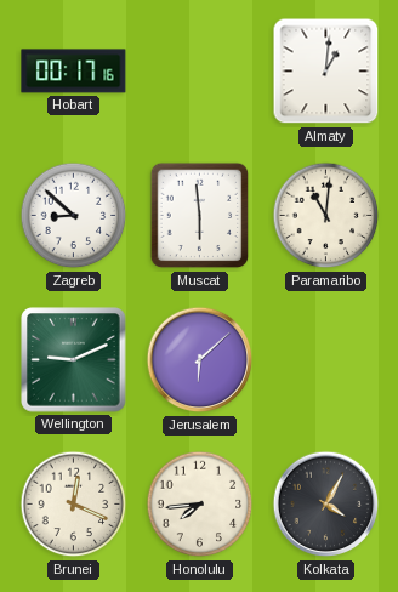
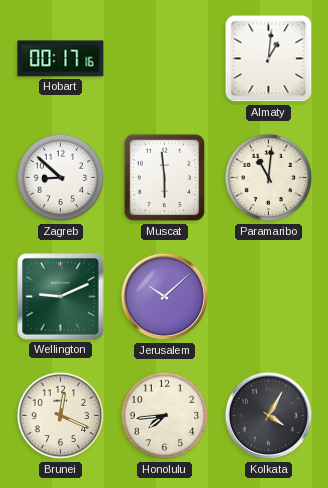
Jerusalem: 6:08 -> 10:08
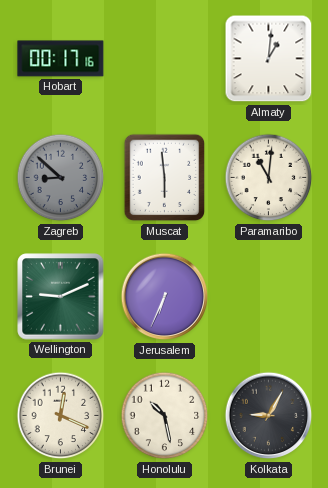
Zagreb dial: white -> grey
Jerusalem: 10:08 -> 6:34
Honolulu: 7:44 -> 10:28
Kolkata: 4:05 -> 9:05
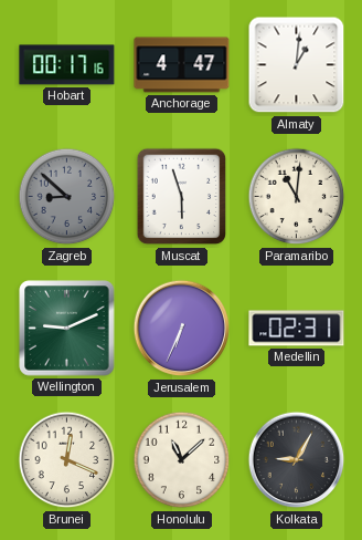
Anchorage: none -> 4:47
Muscat: 5:59 -> 5:57
Medellin: none -> 02:31
Honolulu: 10:28 -> 11:08
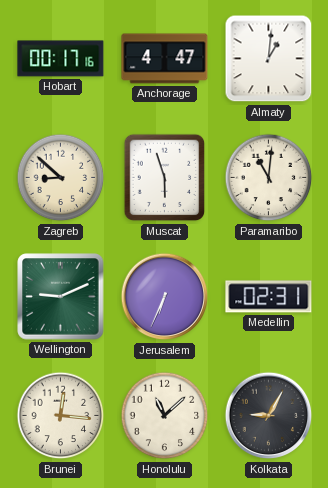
Zagreb dial: grey -> cream
Brunei: 12:19 -> 12:16
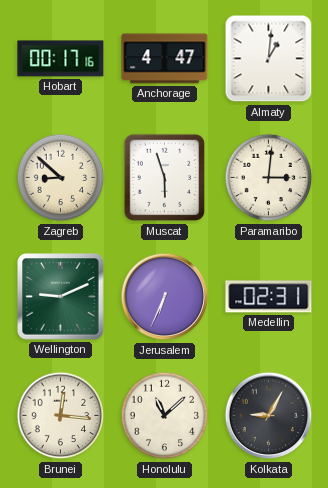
Paramaribo: 11:01 -> 3:01
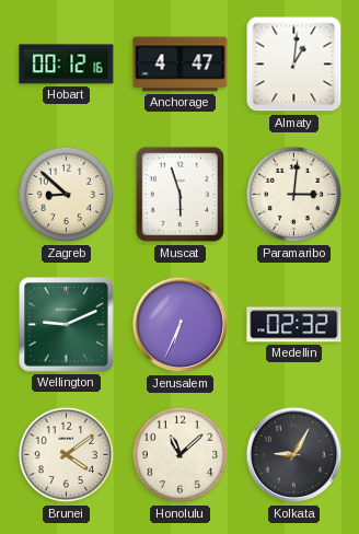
Hobart: 00:17 -> 00:12
Medellin: 02:31 -> 02:32
Brunei: 12:16 -> 4:09
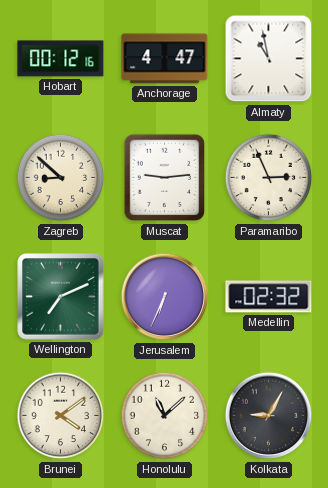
Almaty: 1:01 -> 10:58
Muscat: 5:57 -> 9:14
Paramaribo: 3:01 -> 2:56
Wellington: 9:11 -> 7:11
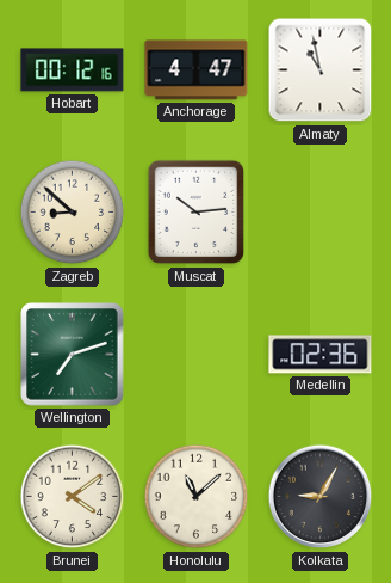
Muscat: 9:14 -> 10:14
Paramaribo: 2:56 -> none
Wellington: 7:11 -> 7:12
Jerusalem: 6:34 -> none
Medellin: 02:32 -> 02:36
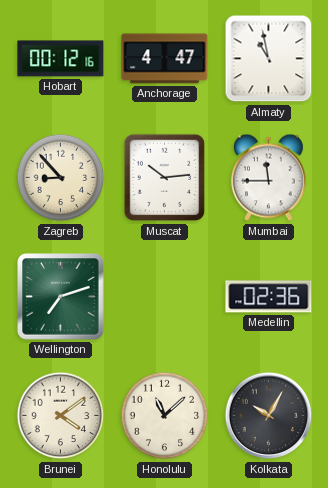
Zagreb: 8:52 -> 8:53
Mumbai: none -> 11:45
Kolkata: 9:05 -> 10:05
